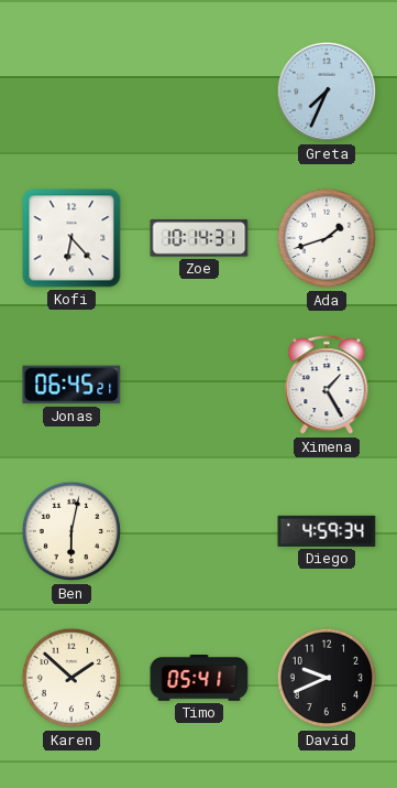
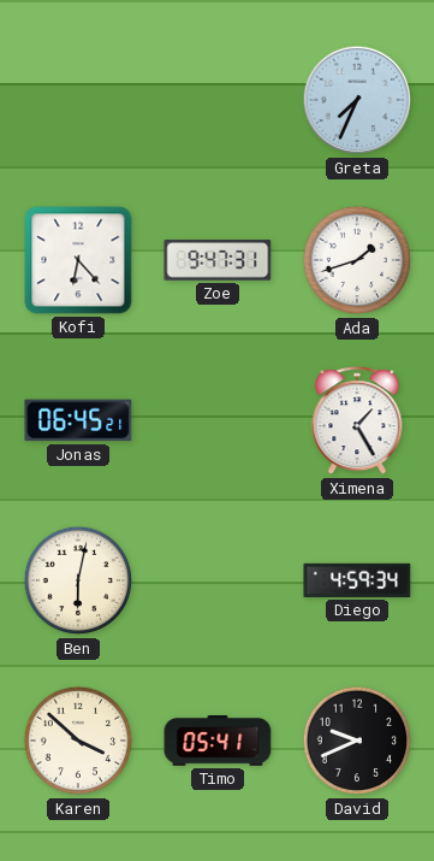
Zoe: 10:14 -> 9:47
Karen: 1:52 -> 3:52
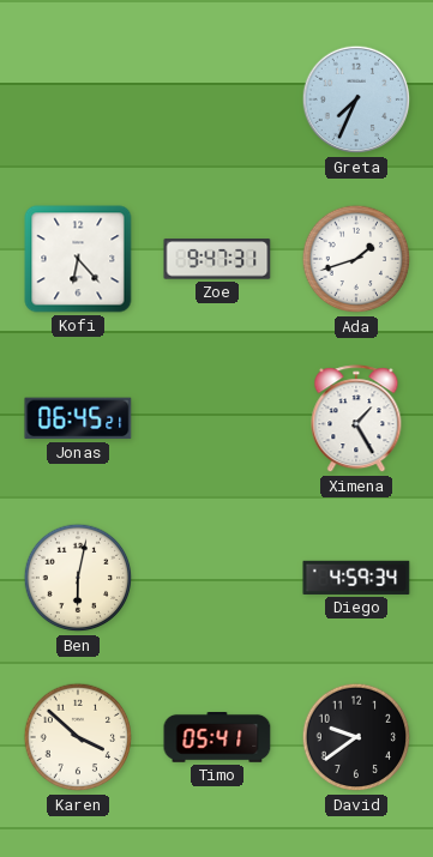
David: 9:41 -> 9:39
